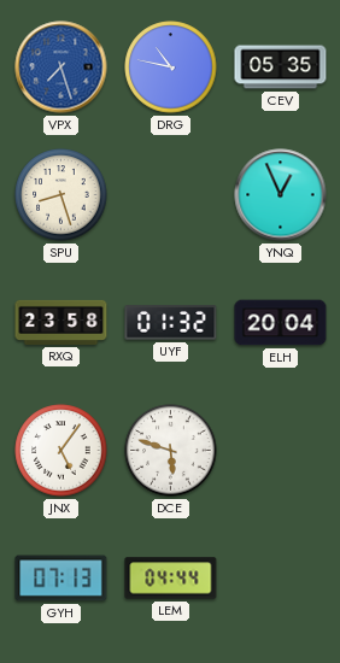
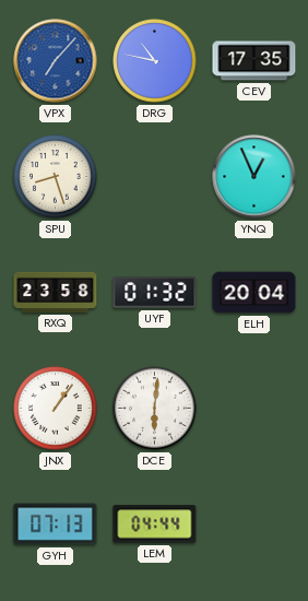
VPX: 7:27 -> 7:07
CEV: 05:35 -> 17:35
JNX: 5:06 -> 1:06
DCE: 5:48 -> 6:01
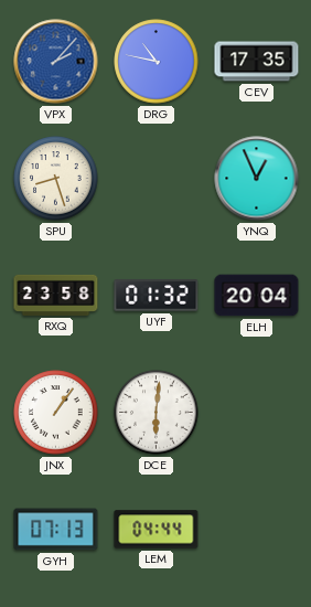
VPX: 7:07 -> 2:07
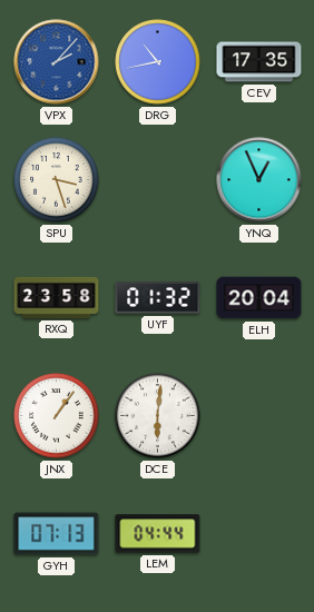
DRG: 10:47 -> 10:43
SPU: 8:27 -> 3:27
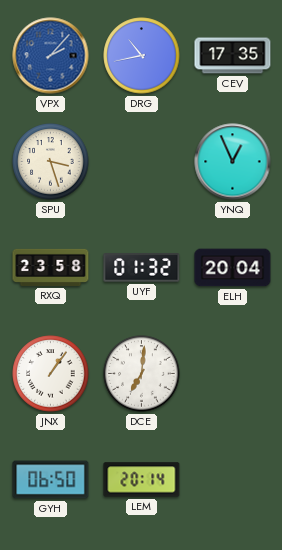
DCE: 6:01 -> 7:01
GYH: 07:13 -> 06:50
LEM: 04:44 -> 20:14
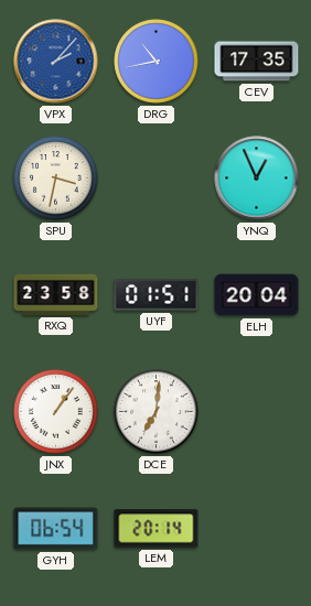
SPU: 3:27 -> 3:32
UYF: 01:32 -> 01:51
GYH: 06:50 -> 06:54
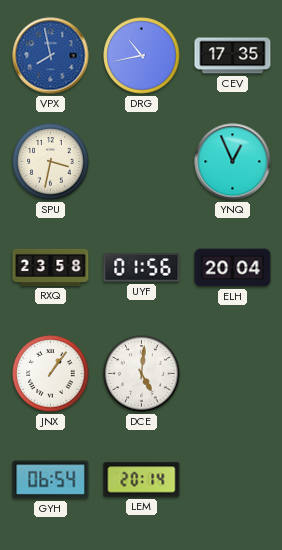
VPX: 2:07 -> 7:58
UYF: 01:51 -> 01:56
DCE: 7:01 -> 5:01
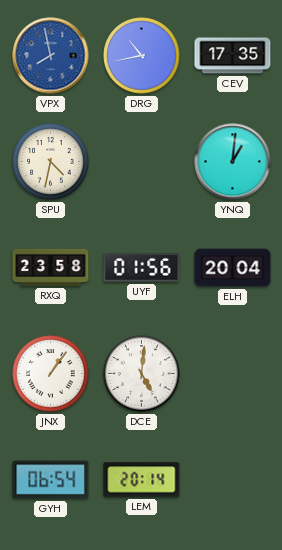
SPU: 3:32 -> 4:32
YNQ: 12:56 -> 1:01
